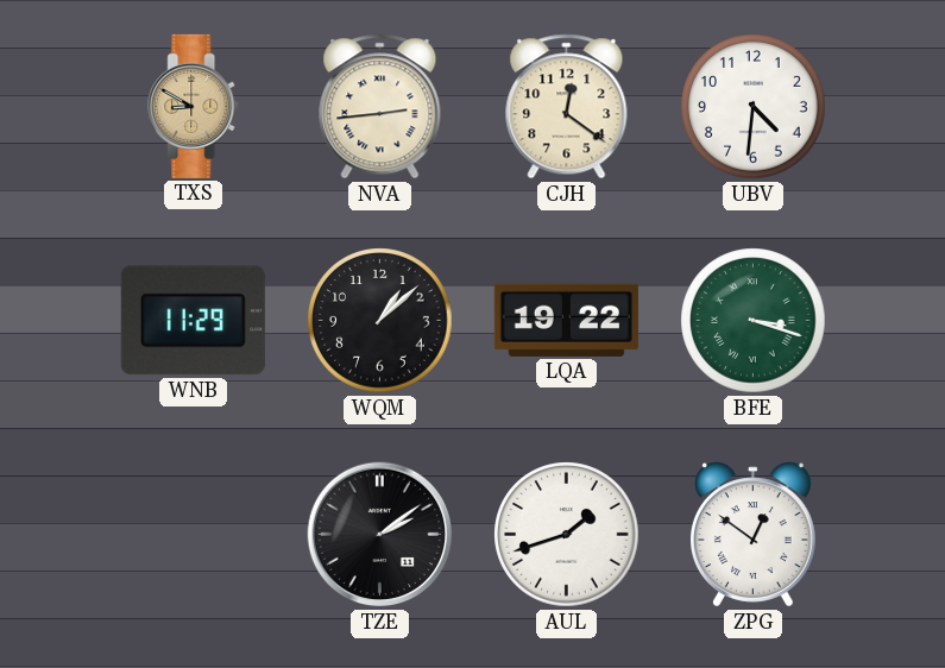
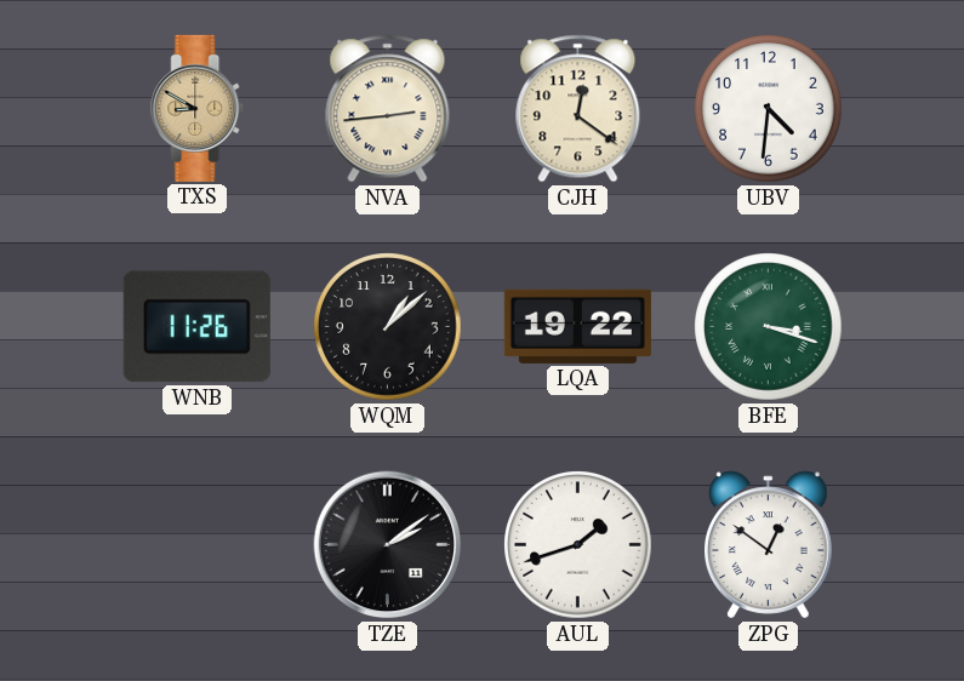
WNB: 11:29 -> 11:26
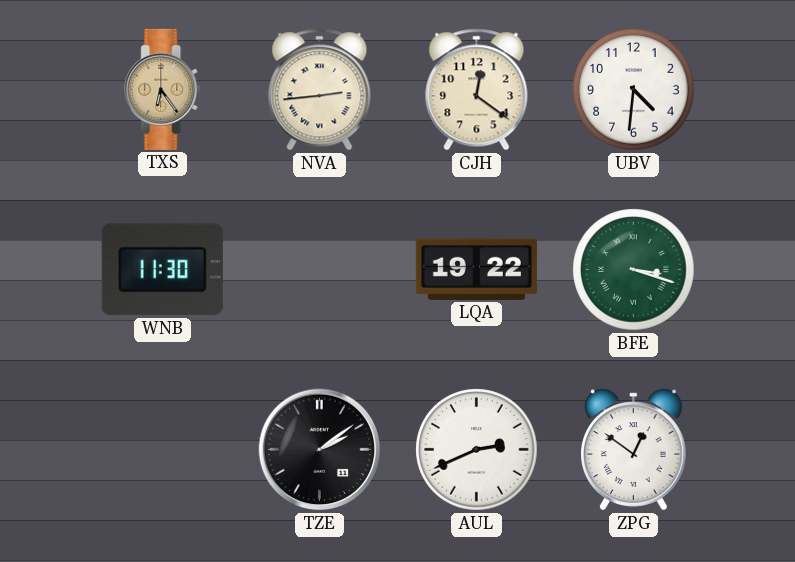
TXS: 8:50 -> 6:24
WNB: 11:26 -> 11:30
WQM: 1:08 -> none
AUL: 1:42 -> 2:41
